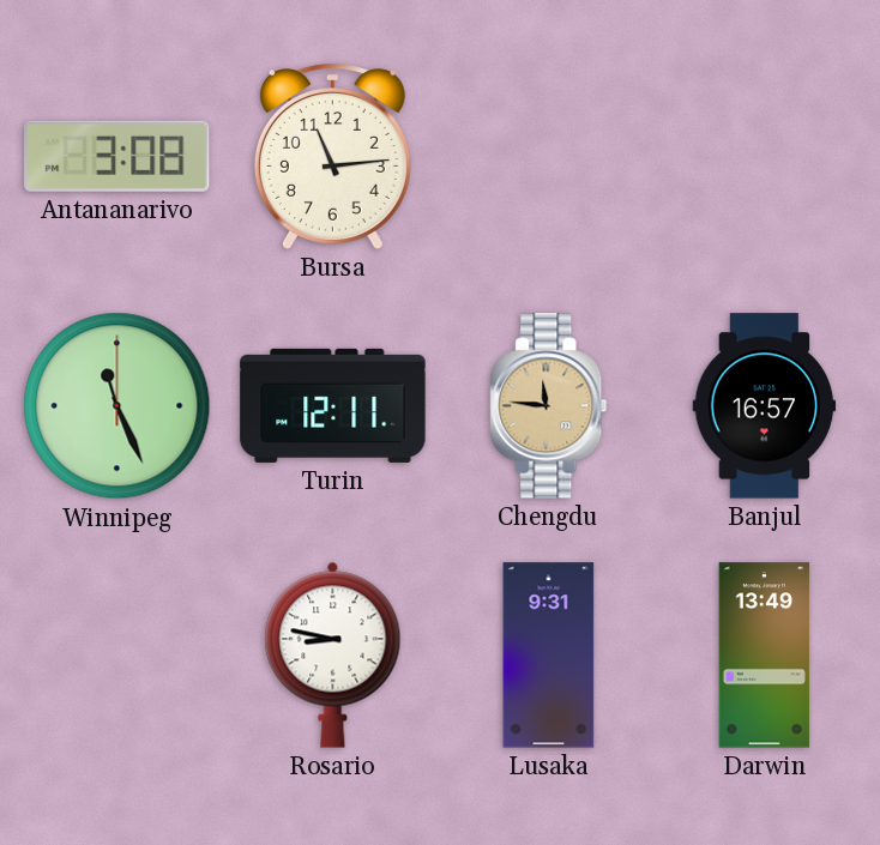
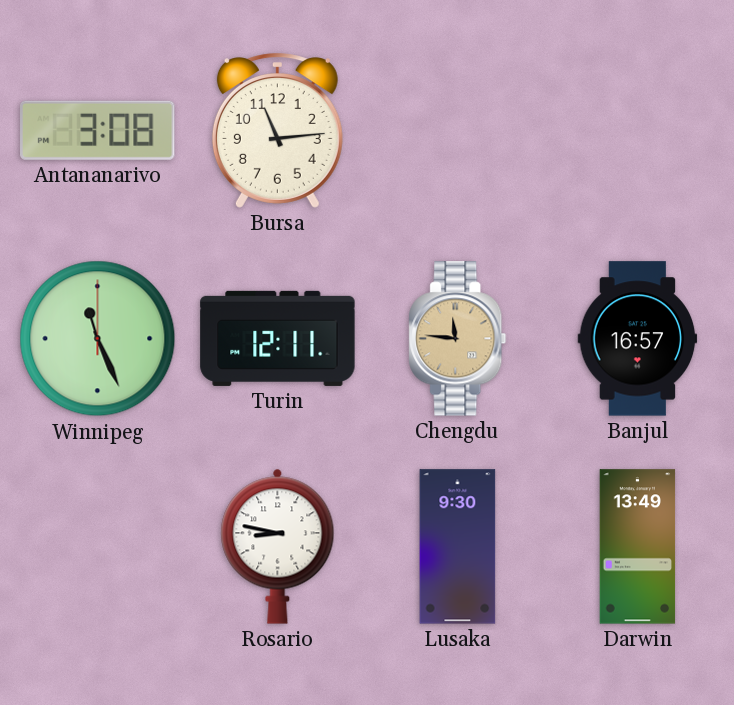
Lusaka: 9:31 -> 9:30
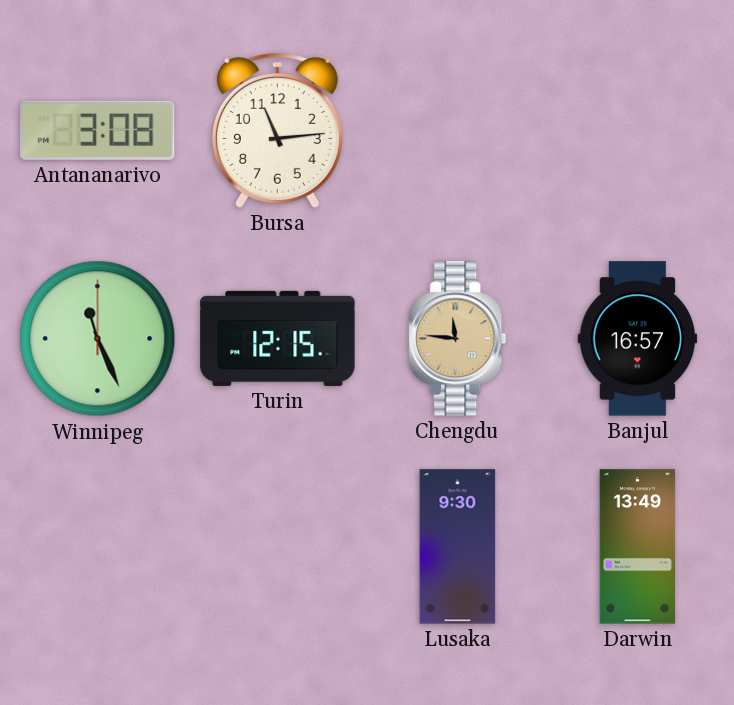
Turin: 12:11 -> 12:15
Rosario: 8:47 -> none
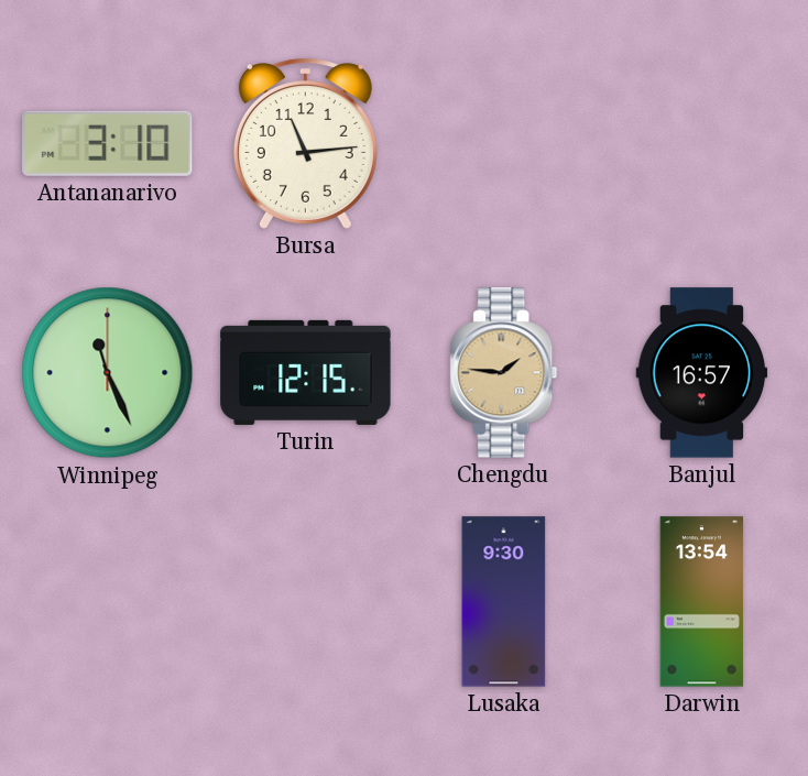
Antananarivo: 3:08 -> 3:10
Chengdu: 11:46 -> 1:46
Darwin: 13:49 -> 13:54
